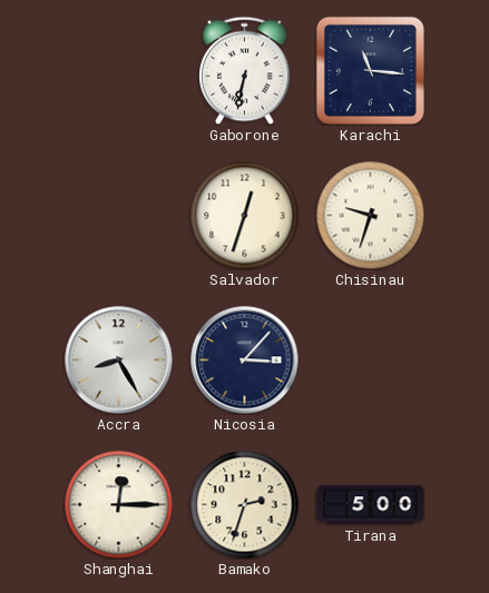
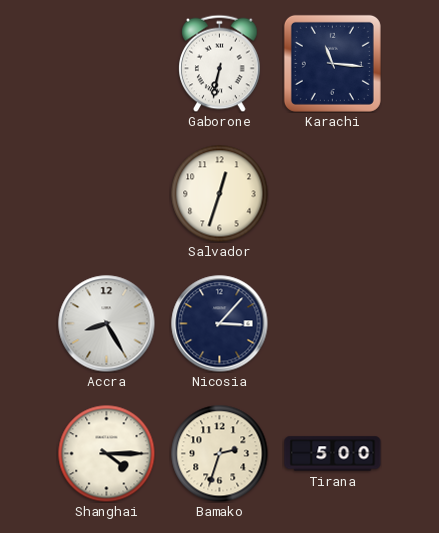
Chisinau: 9:33 -> none
Shanghai: 12:15 -> 4:15
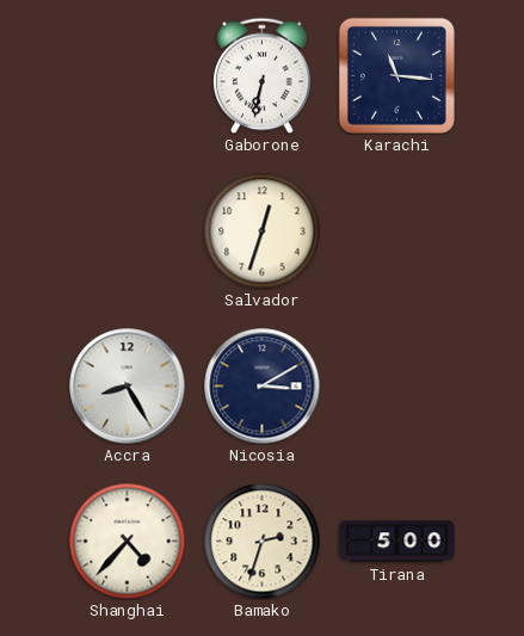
Nicosia: 3:07 -> 3:10
Shanghai: 4:15 -> 4:37
